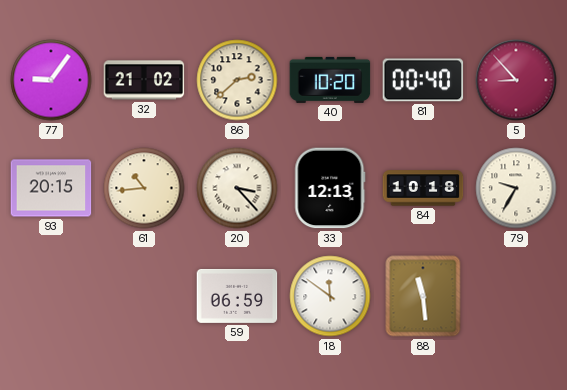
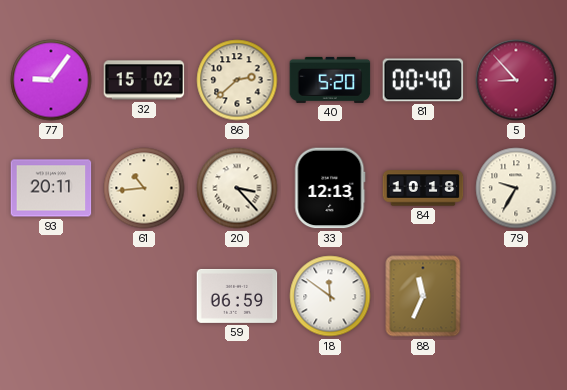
32: 21:02 -> 15:02
40: 10:20 -> 5:20
93: 20:15 -> 20:11
88: 11:29 -> 11:34
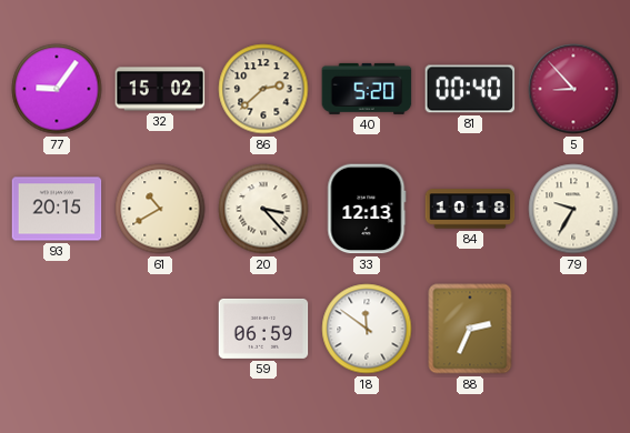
93: 20:11 -> 20:15
61: 10:44 -> 10:40
88: 11:34 -> 2:34
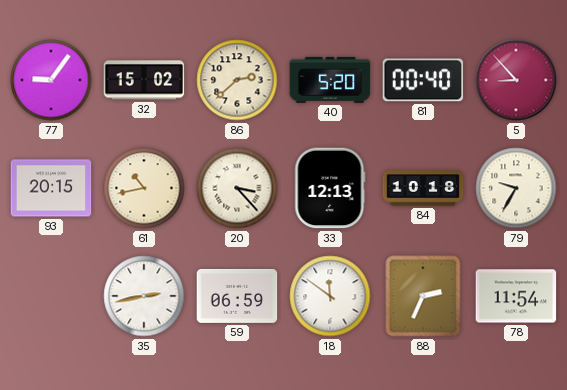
61: 10:40 -> 10:43
35: none -> 2:43
78: none -> 11:54
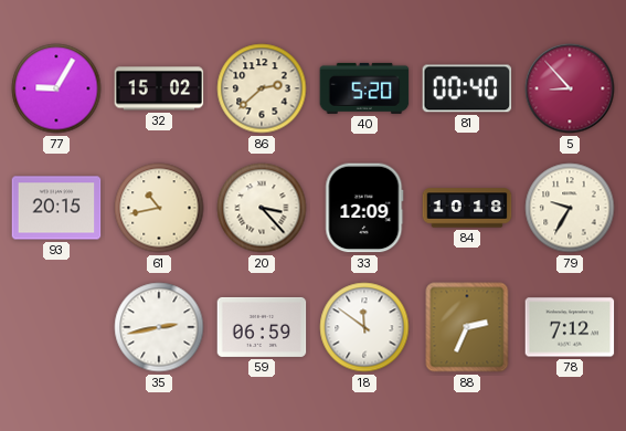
77: 9:06 -> 9:05
33: 12:13 -> 12:09
78: 11:54 -> 7:12
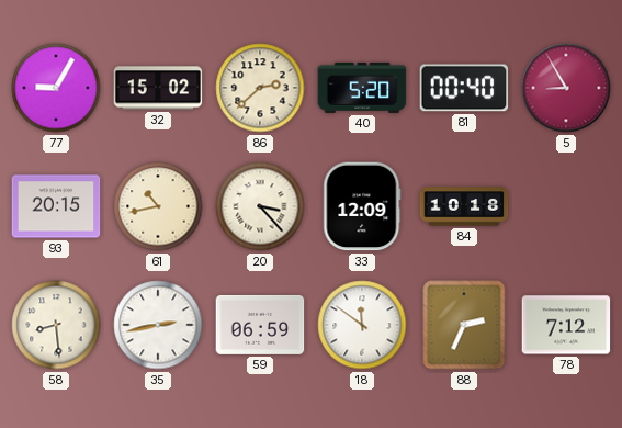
5: 8:53 -> 8:55
79: 9:35 -> none
58: none -> 8:29
